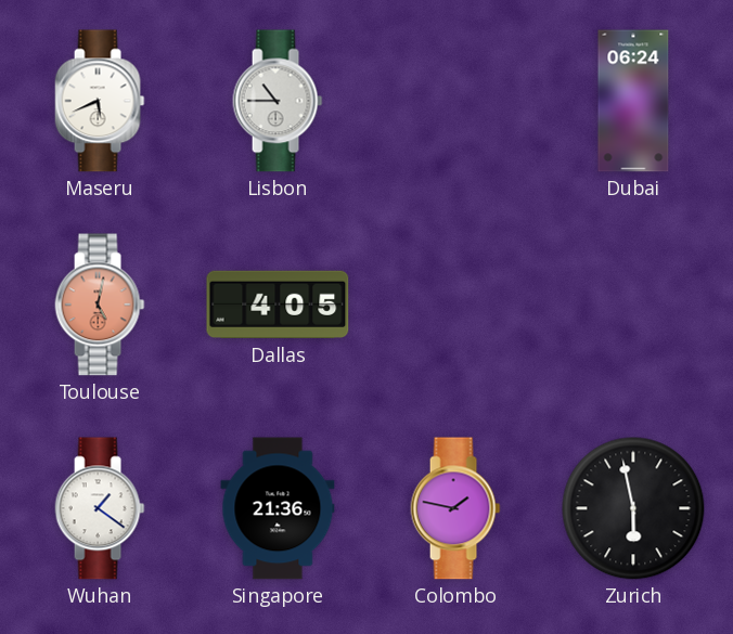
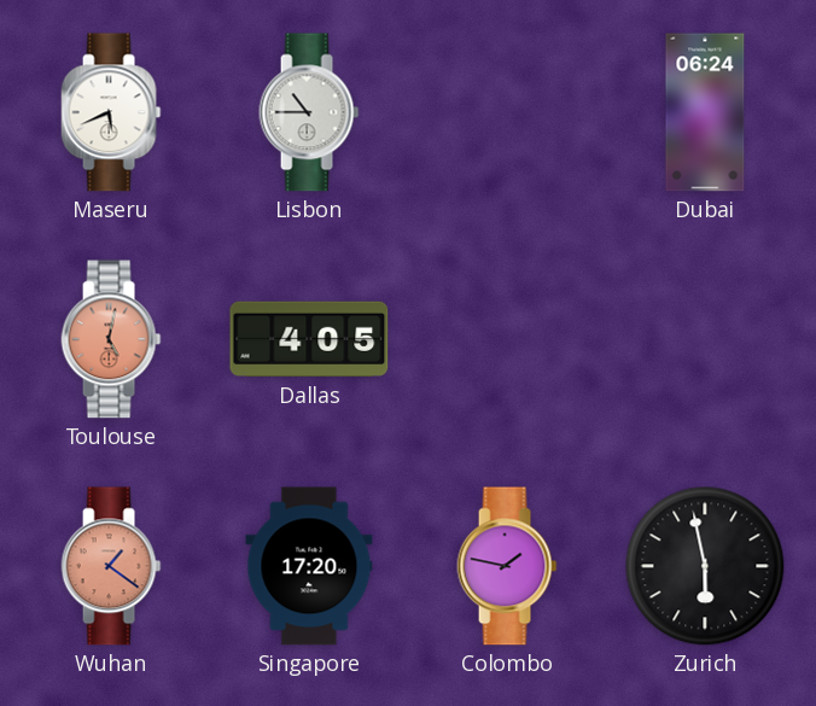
Wuhan dial: white -> salmon
Singapore: 21:36 -> 17:20
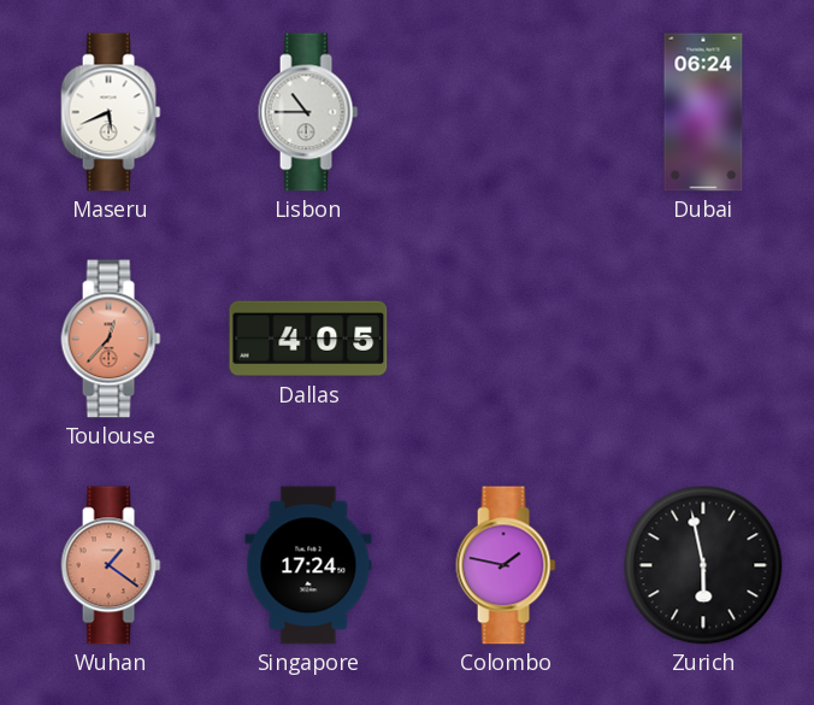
Toulouse: 5:02 -> 12:37
Singapore: 17:20 -> 17:24
